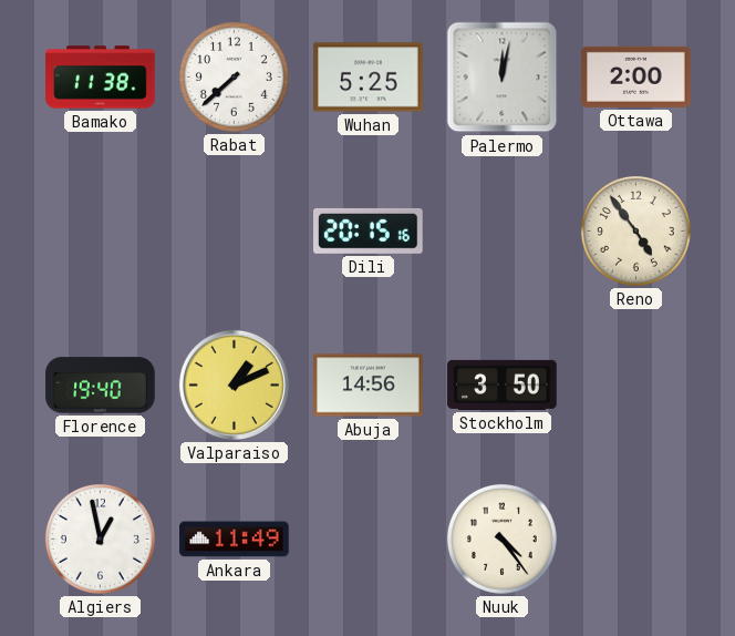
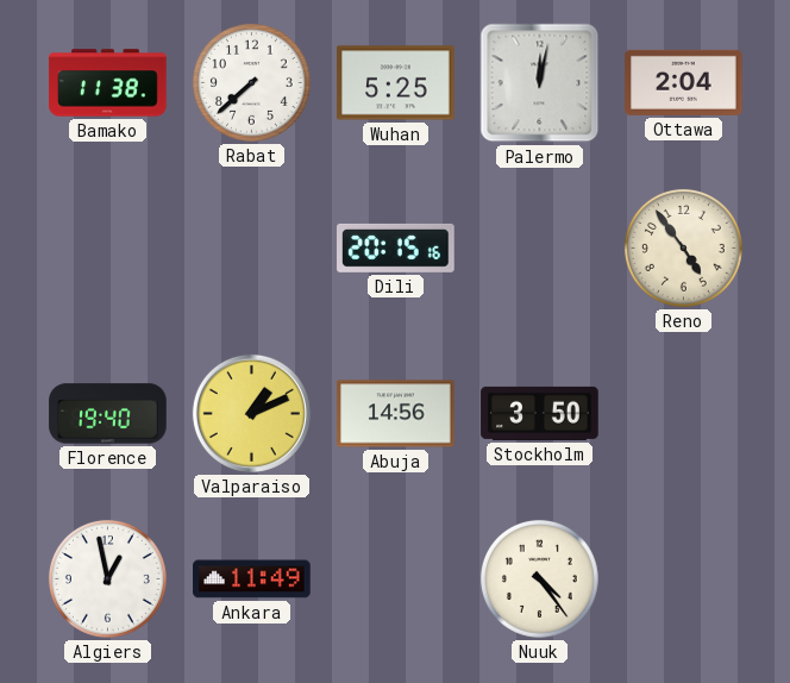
Ottawa: 2:00 -> 2:04
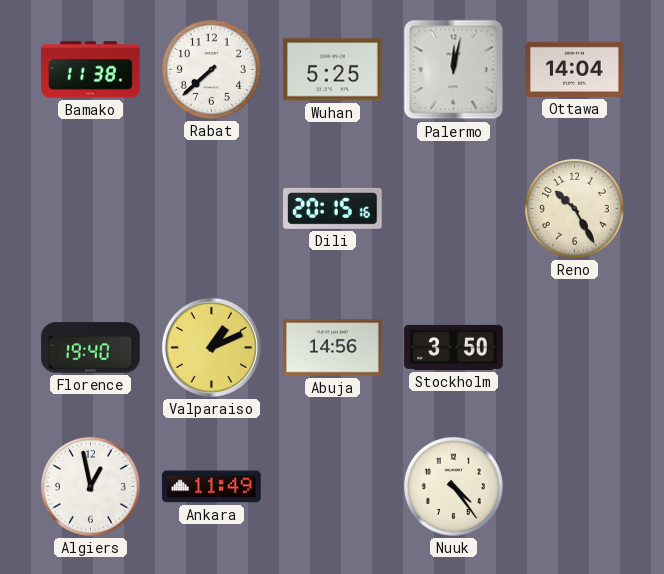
Ottawa: 2:04 -> 14:04
Reno: 4:54 -> 10:25
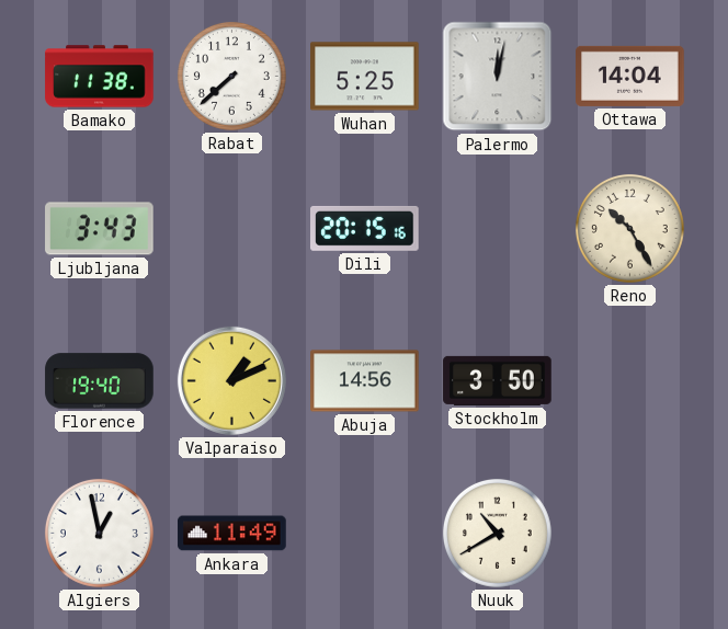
Ljubljana: none -> 3:43
Nuuk: 4:24 -> 10:40
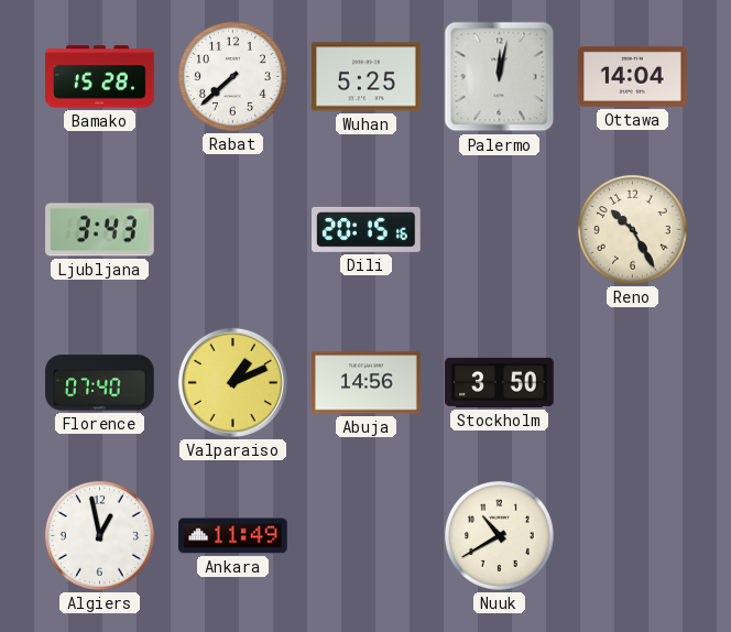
Bamako: 11:38 -> 15:28
Florence: 19:40 -> 07:40
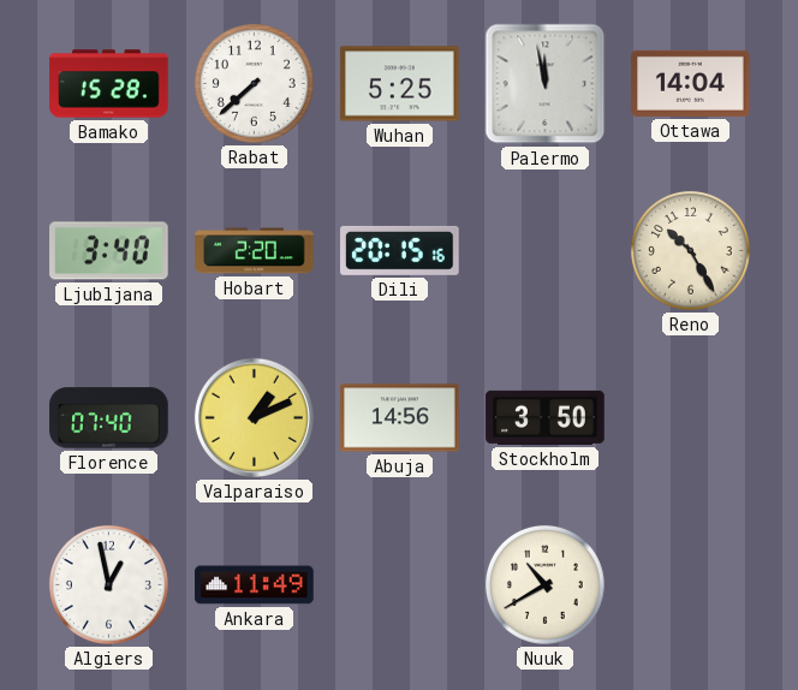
Palermo: 12:02 -> 11:58
Ljubljana: 3:43 -> 3:40
Hobart: none -> 2:20
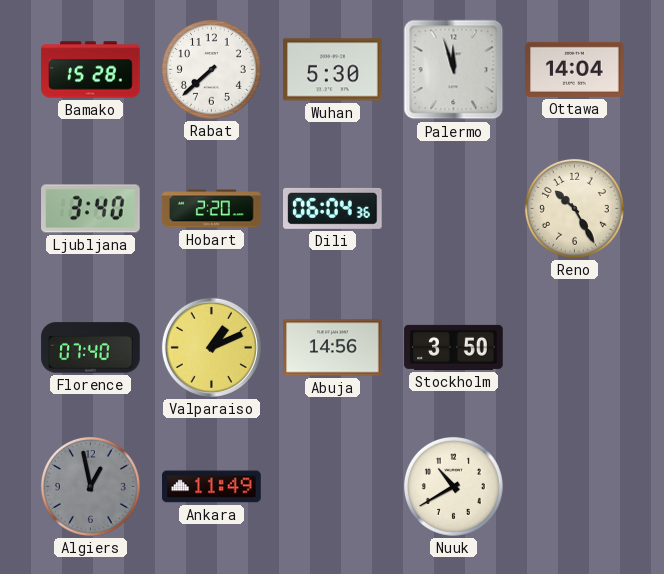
Wuhan: 5:25 -> 5:30
Palermo: 11:58 -> 11:57
Dili: 20:15 -> 06:04
Algiers dial: white -> grey
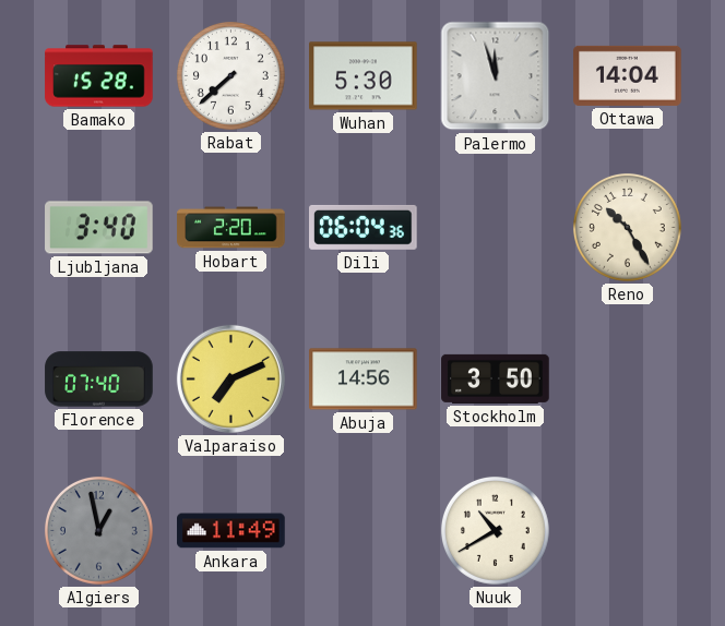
Valparaiso: 1:11 -> 7:11
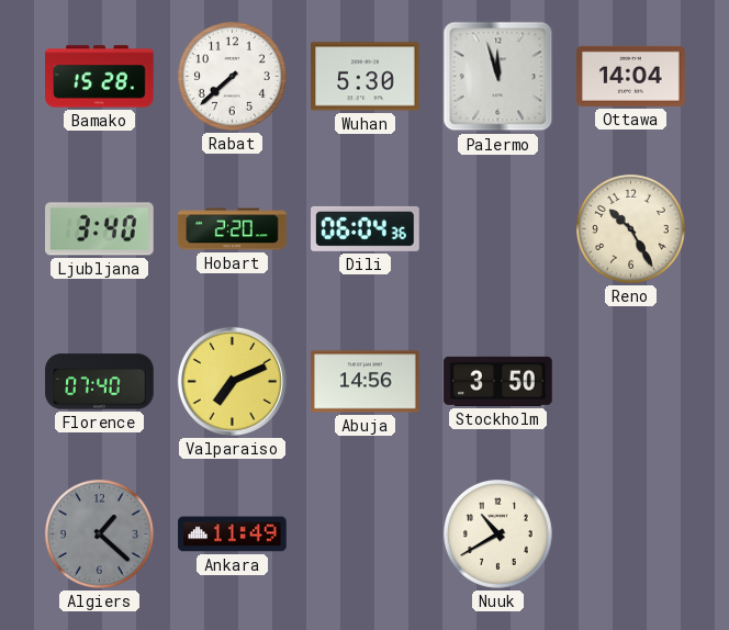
Algiers: 12:58 -> 1:22
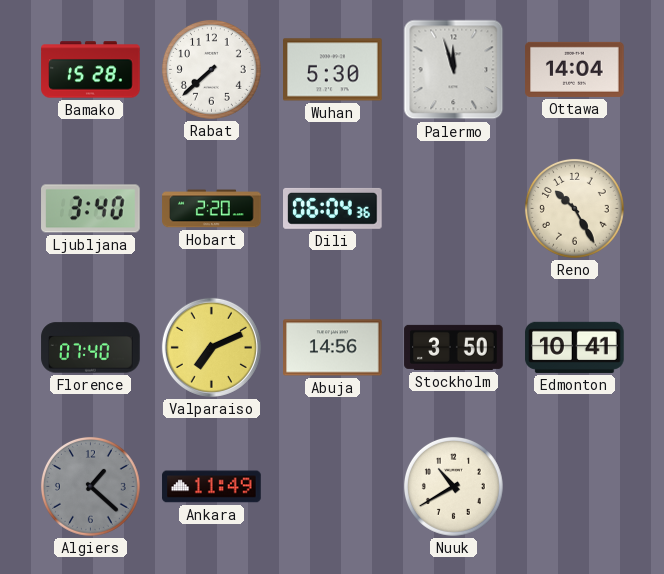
Edmonton: none -> 10:41
